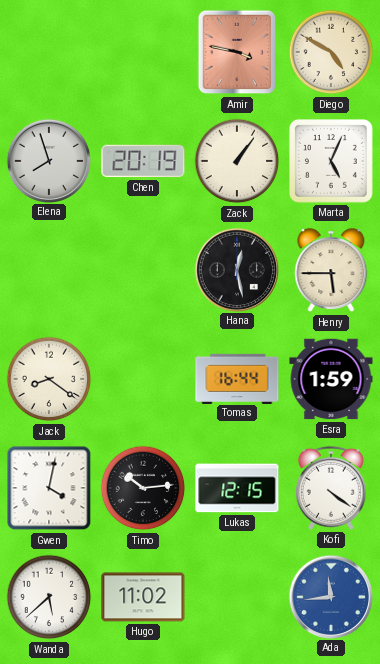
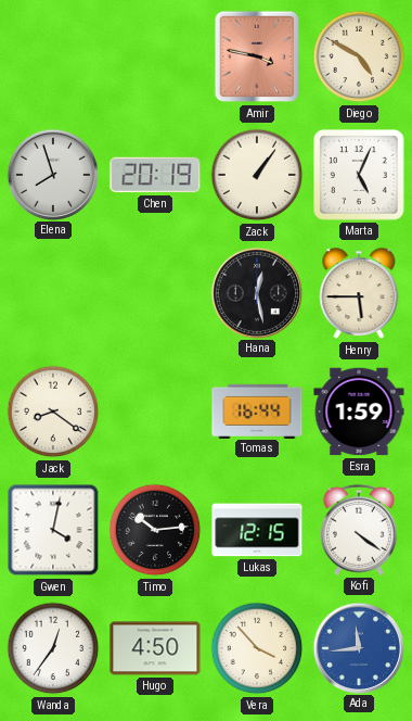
Wanda: 5:38 -> 12:36
Hugo: 11:02 -> 4:50
Vera: none -> 3:53
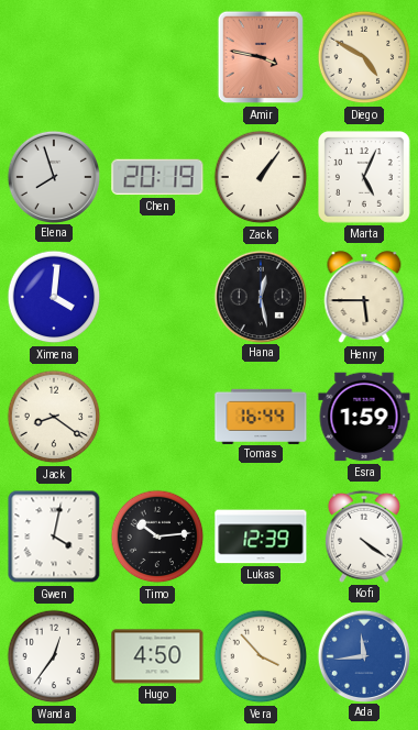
Ximena: none -> 4:01
Lukas: 12:15 -> 12:39
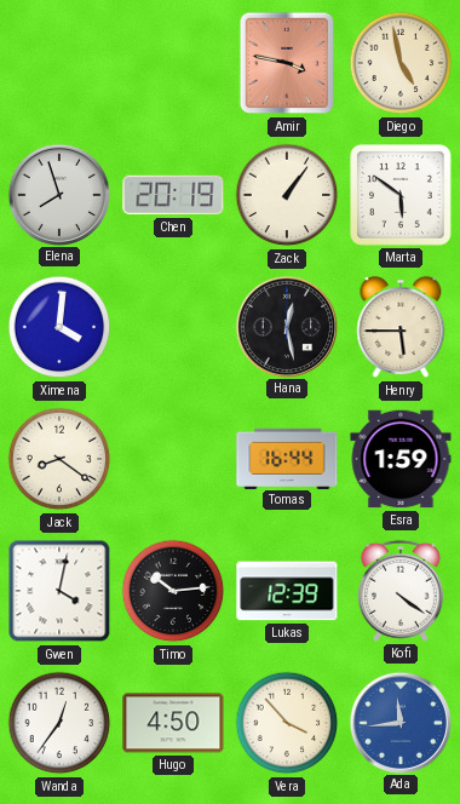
Diego: 4:50 -> 4:58
Marta: 5:04 -> 5:51
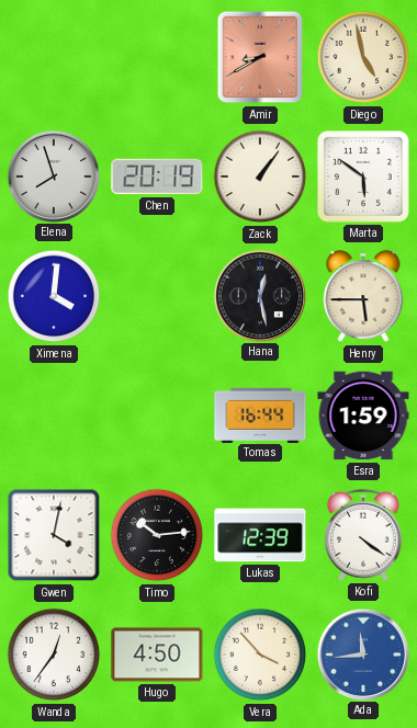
Amir: 3:47 -> 8:40
Jack: 8:21 -> none
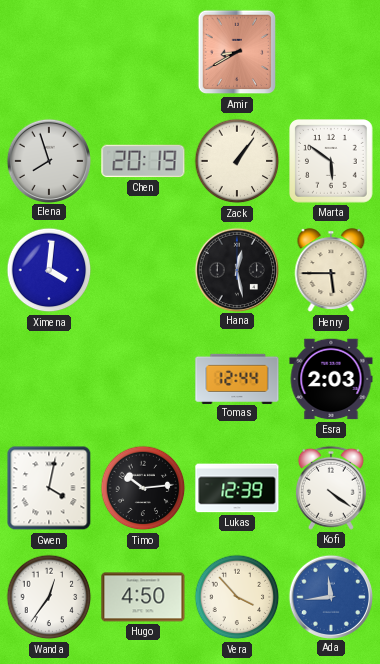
Diego: 4:58 -> none
Tomas: 16:44 -> 12:44
Esra: 1:59 -> 2:03
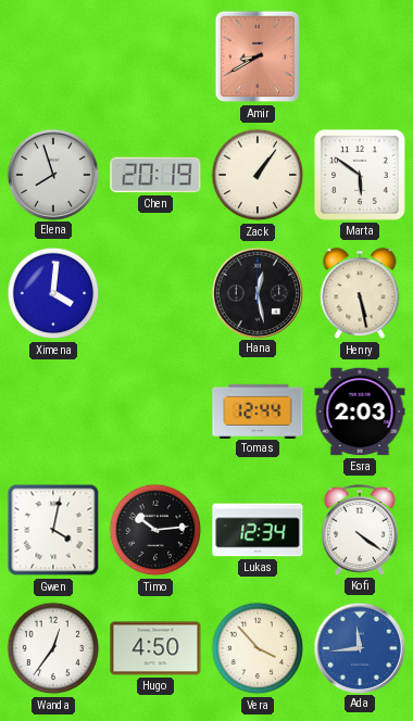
Henry: 5:45 -> 5:28
Lukas: 12:39 -> 12:34
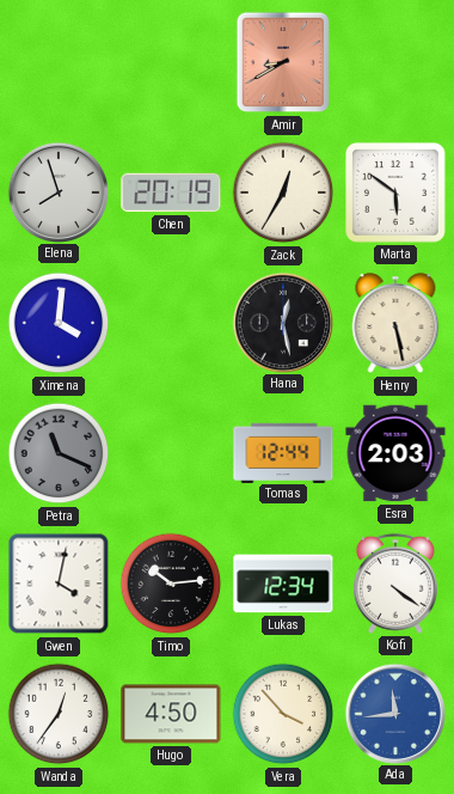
Zack: 1:06 -> 12:35
Petra: none -> 11:19
